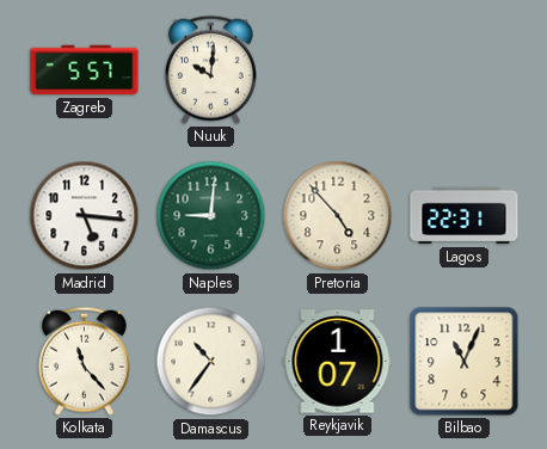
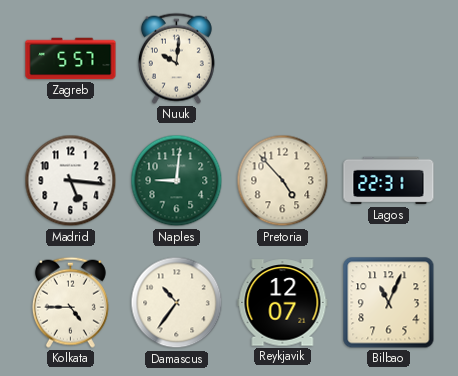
Kolkata: 11:23 -> 4:45
Reykjavik: 1:07 -> 12:07
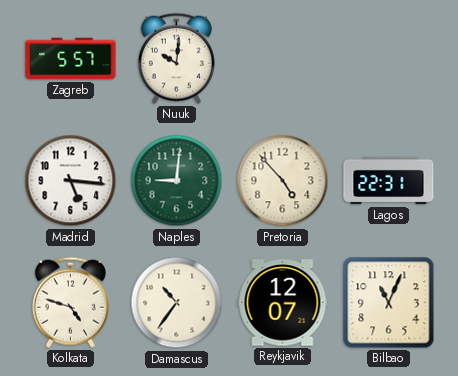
Kolkata: 4:45 -> 4:48
